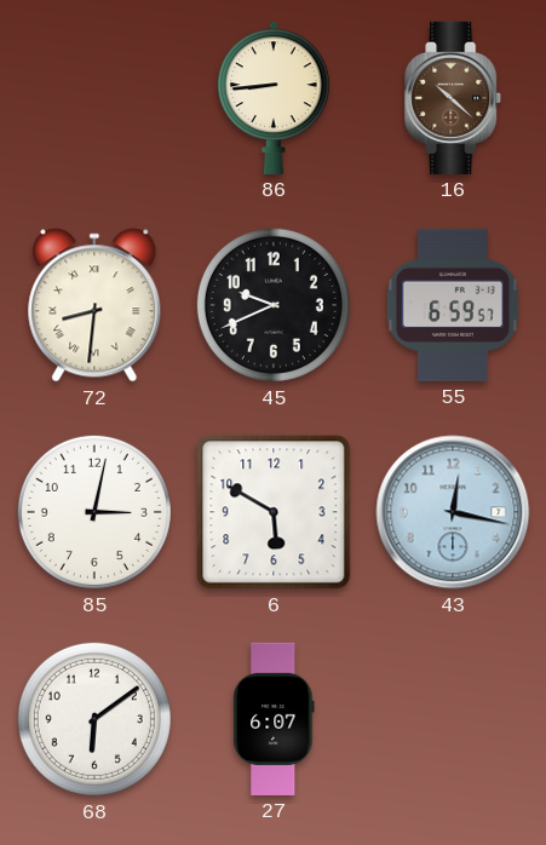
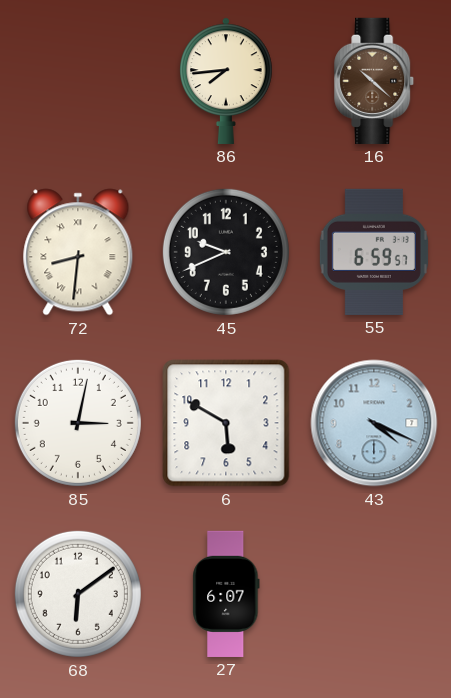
86: 8:44 -> 7:44
43: 12:17 -> 4:19
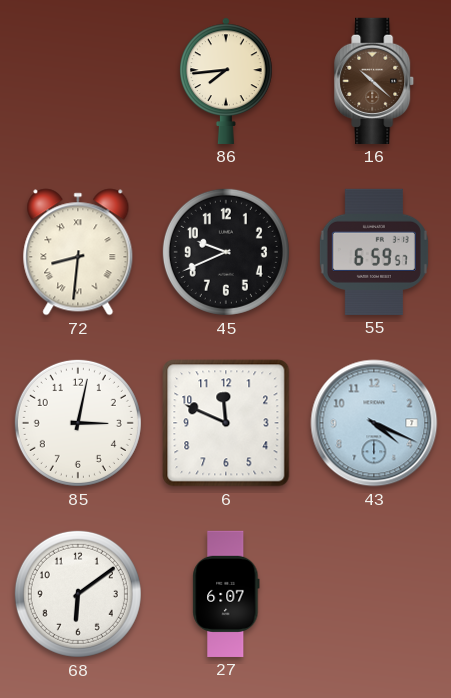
6: 5:50 -> 11:49
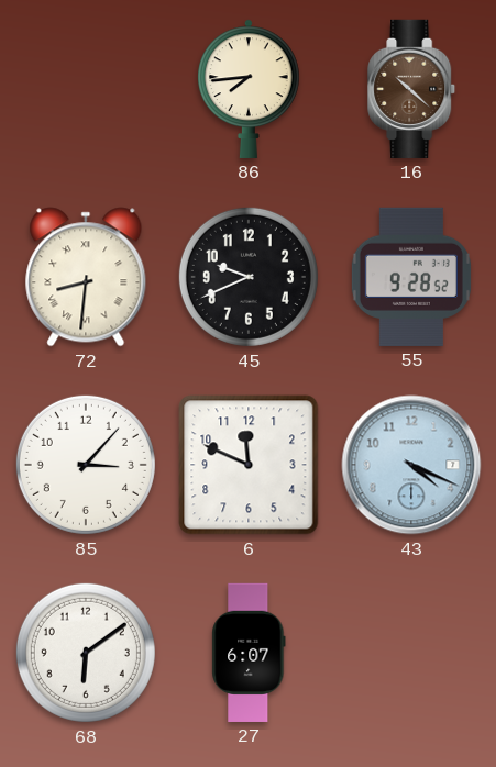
55: 6:59 -> 9:28
85: 3:02 -> 3:07
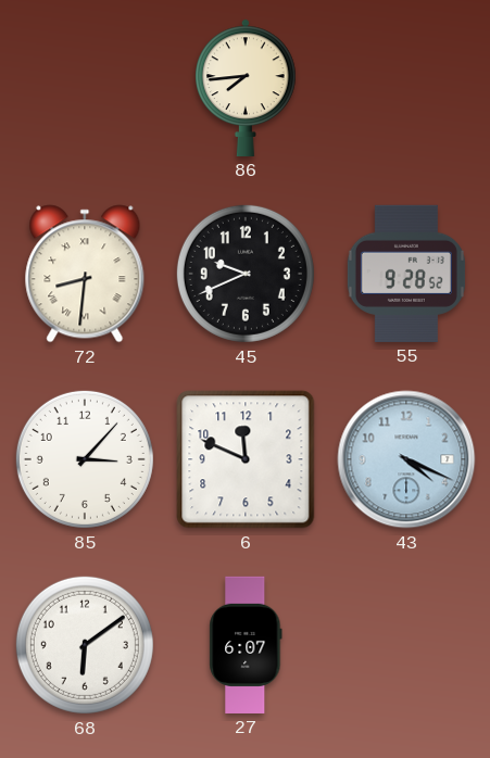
16: 10:22 -> none
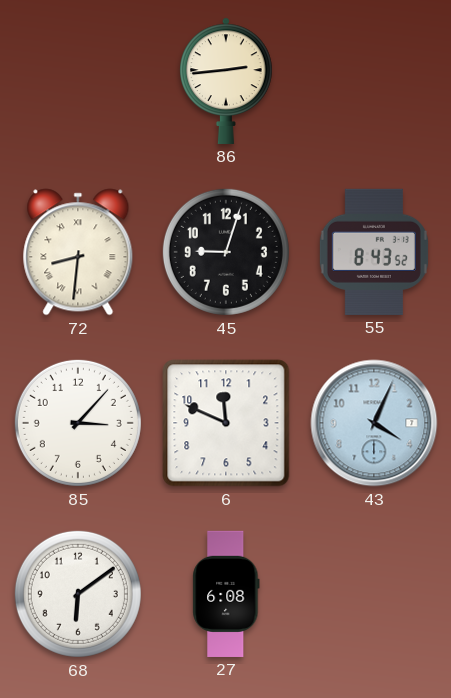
86: 7:44 -> 2:44
45: 9:41 -> 9:03
55: 9:28 -> 8:43
43: 4:19 -> 4:04
27: 6:07 -> 6:08
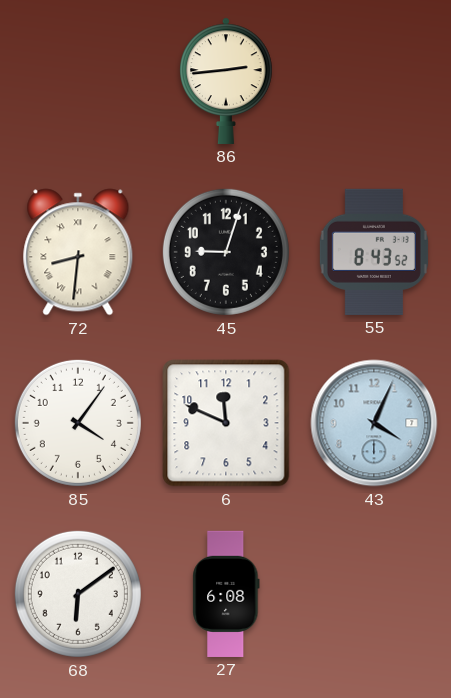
85: 3:07 -> 4:06
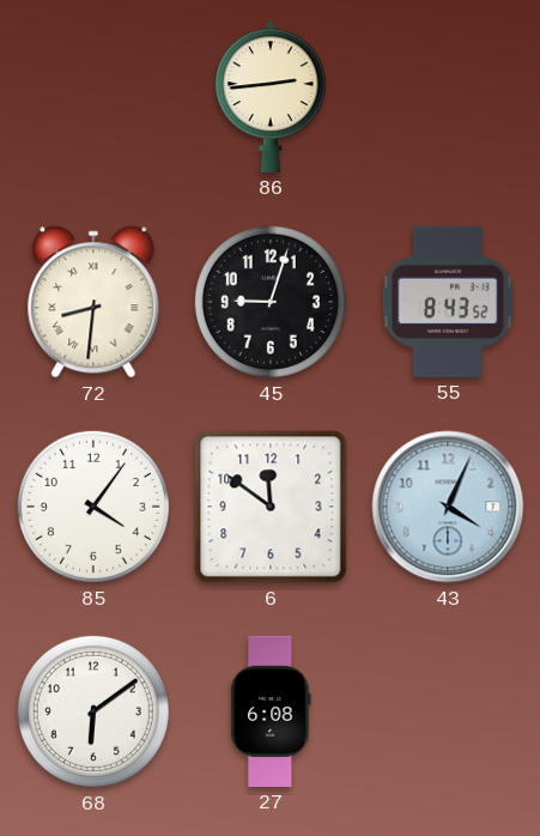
6: 11:49 -> 11:51
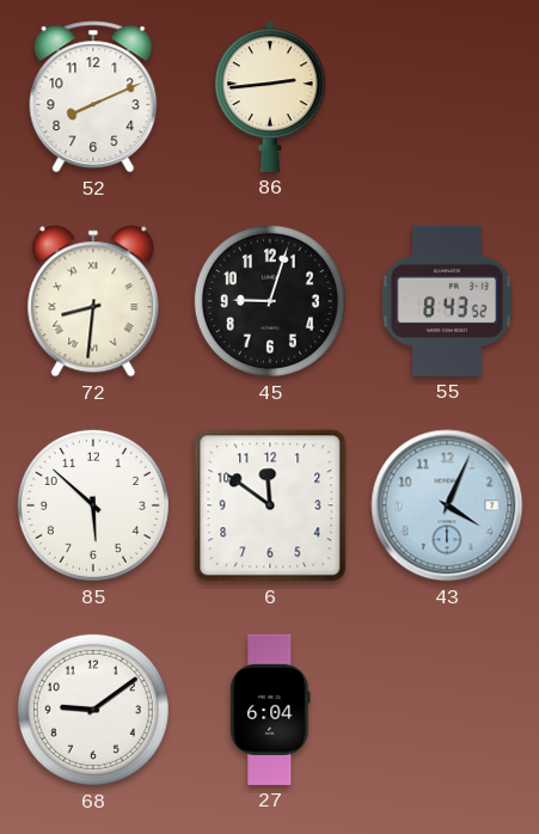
52: none -> 8:11
85: 4:06 -> 5:52
68: 6:09 -> 9:09
27: 6:08 -> 6:04
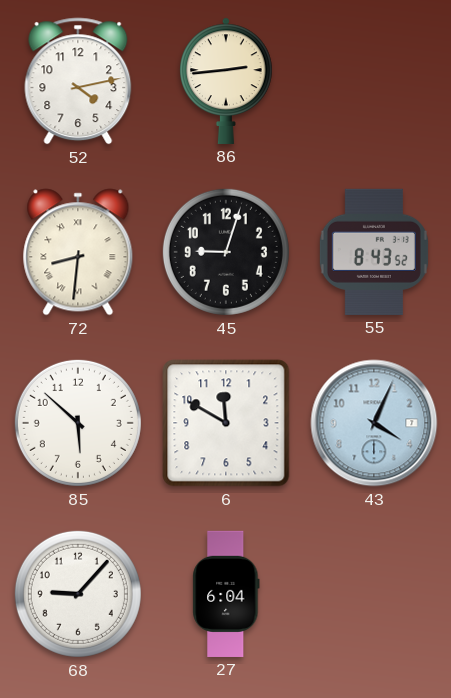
52: 8:11 -> 4:13
6: 11:51 -> 11:50
68: 9:09 -> 9:07
